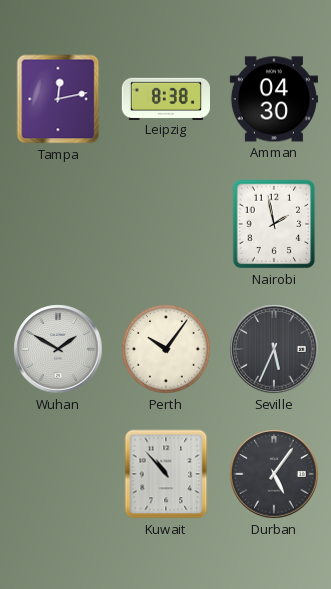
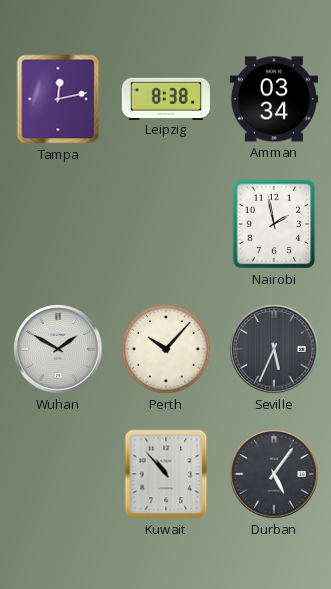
Amman: 04:30 -> 03:34
Perth: 10:06 -> 10:07
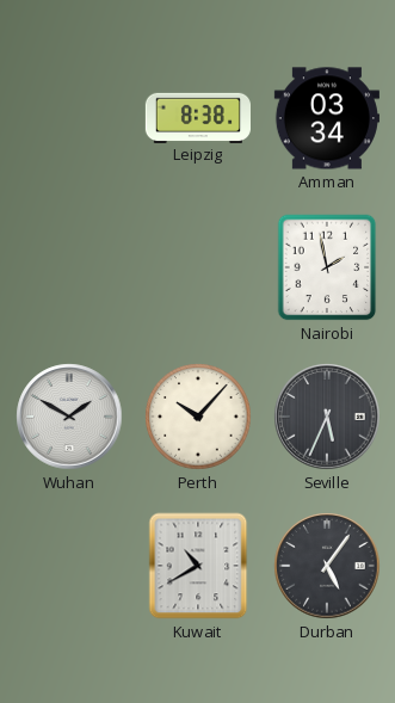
Tampa: 12:13 -> none
Kuwait: 10:53 -> 10:40
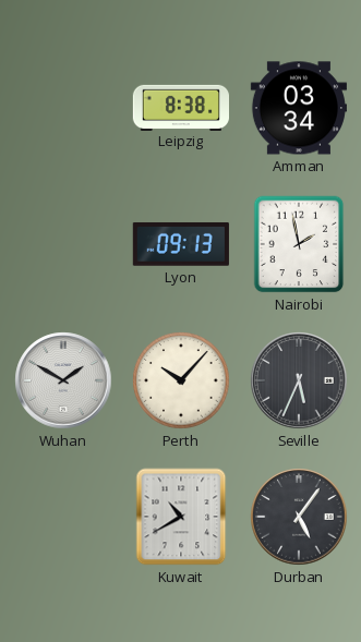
Lyon: none -> 09:13
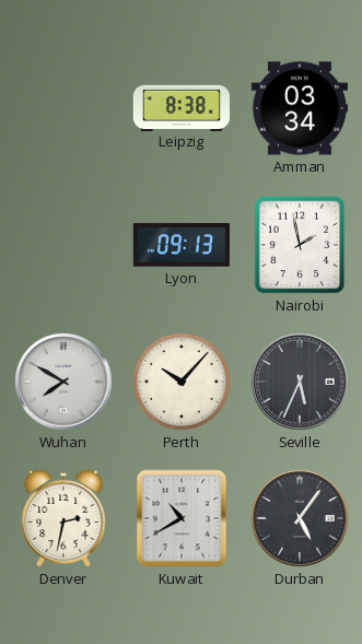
Wuhan: 1:50 -> 7:50
Denver: none -> 2:32
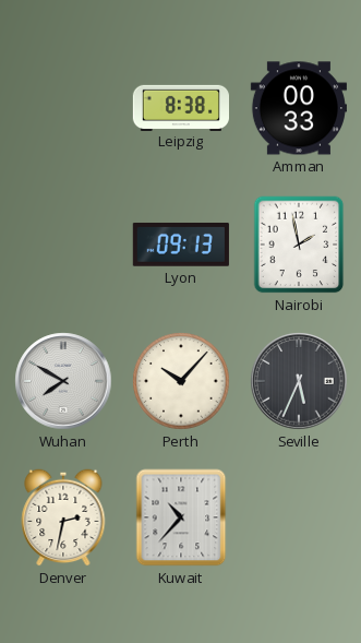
Amman: 03:34 -> 00:33
Kuwait: 10:40 -> 10:37
Durban: 5:06 -> none
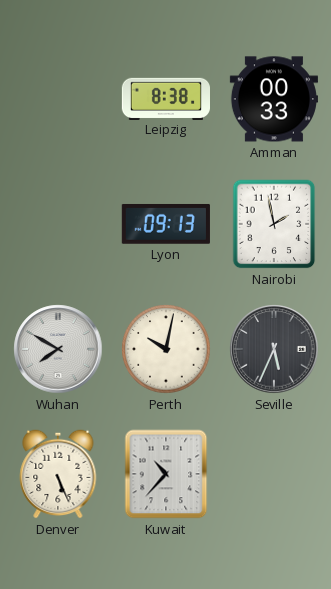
Perth: 10:07 -> 10:02
Denver: 2:32 -> 5:26
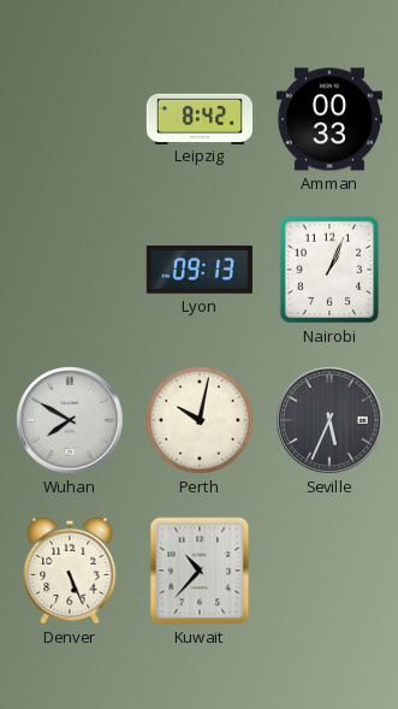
Leipzig: 8:38 -> 8:42
Nairobi: 1:58 -> 1:04
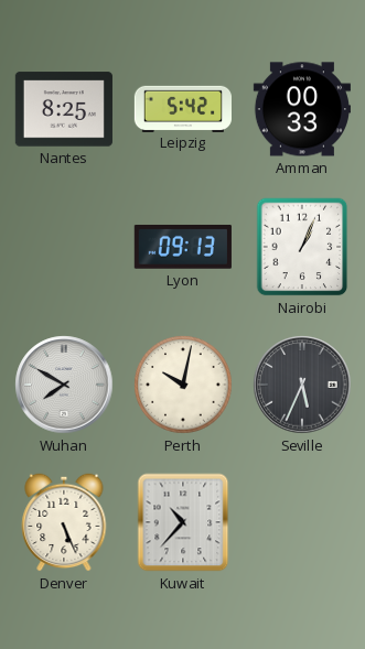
Nantes: none -> 8:25
Leipzig: 8:42 -> 5:42
